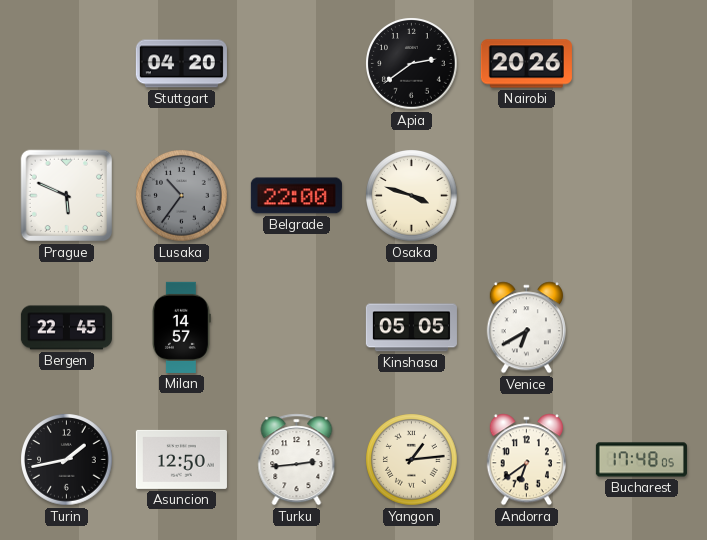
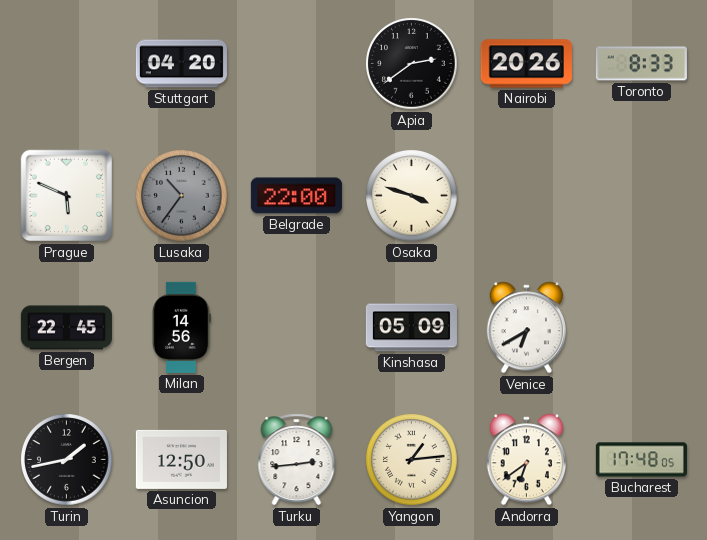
Toronto: none -> 8:33
Milan: 14:57 -> 14:56
Kinshasa: 05:05 -> 05:09
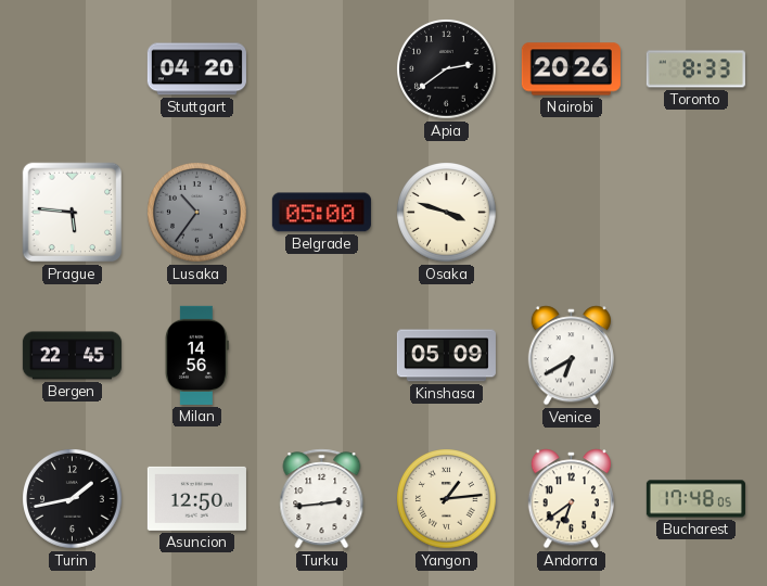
Prague: 5:49 -> 5:46
Belgrade: 22:00 -> 05:00
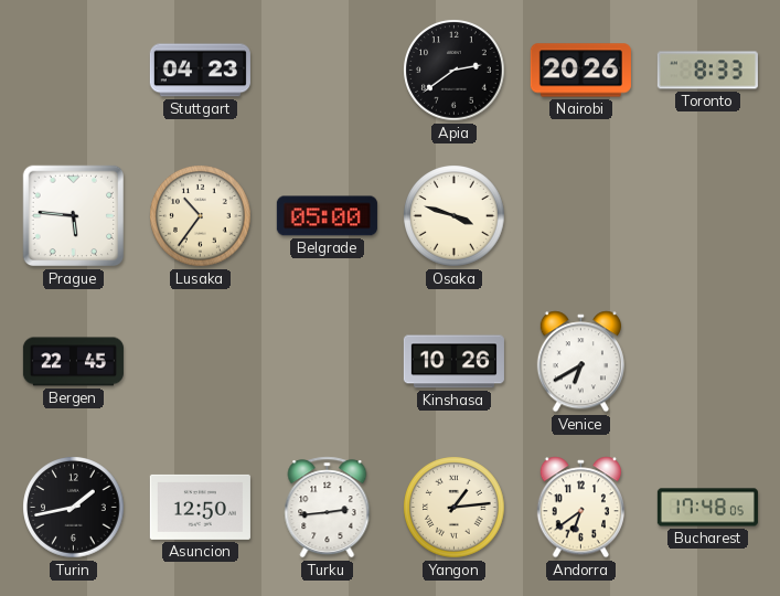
Stuttgart: 04:20 -> 04:23
Lusaka dial: grey -> cream
Milan: 14:56 -> none
Kinshasa: 05:09 -> 10:26
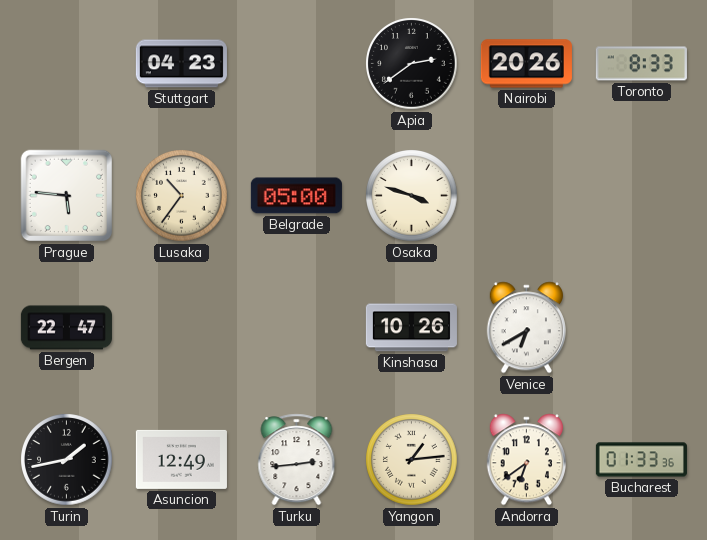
Bergen: 22:45 -> 22:47
Asuncion: 12:50 -> 12:49
Bucharest: 17:48 -> 01:33
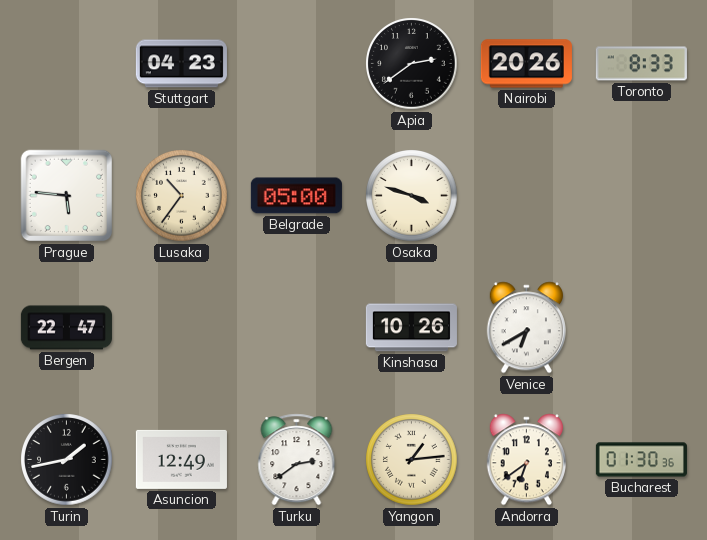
Turku: 2:44 -> 2:39
Bucharest: 01:33 -> 01:30
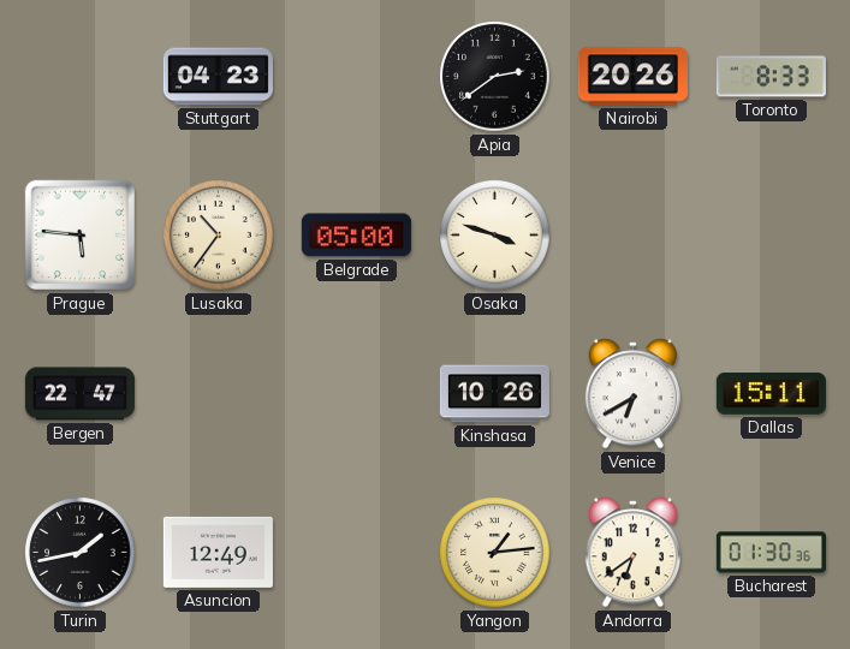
Dallas: none -> 15:11
Turku: 2:39 -> none
